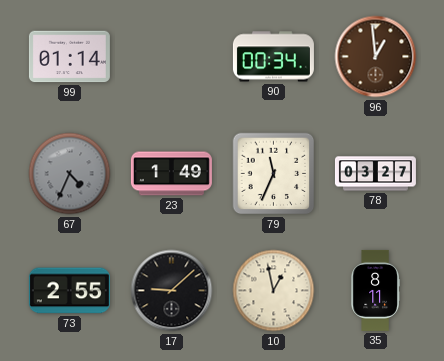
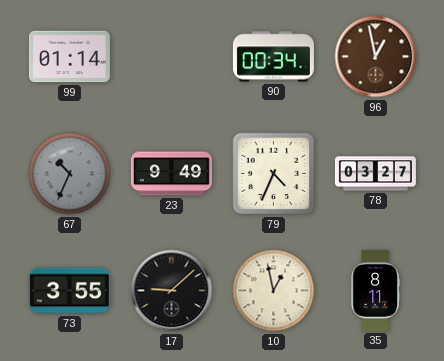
96: 12:59 -> 12:58
67: 4:34 -> 10:34
23: 1:49 -> 9:49
79: 11:34 -> 4:34
73: 2:55 -> 3:55
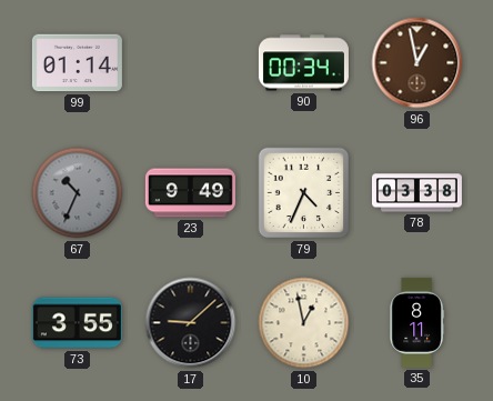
78: 03:27 -> 03:38
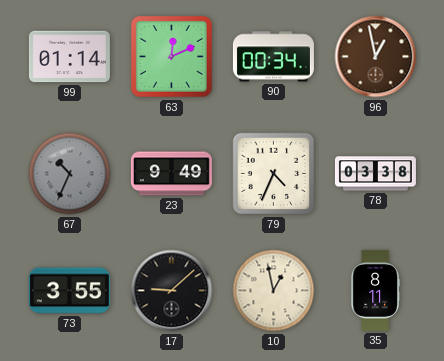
63: none -> 12:11
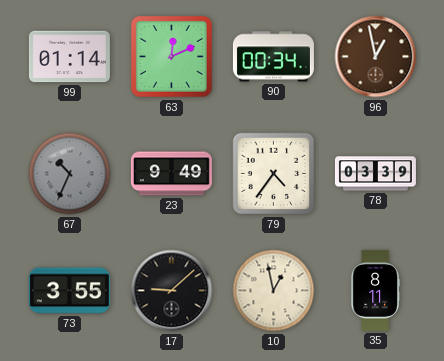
79: 4:34 -> 4:36
78: 03:38 -> 03:39
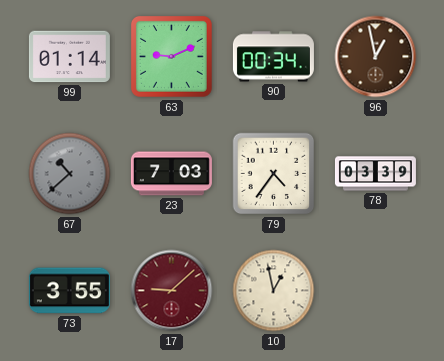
63: 12:11 -> 9:11
67: 10:34 -> 10:38
23: 9:49 -> 7:03
17 dial: black -> burgundy
35: 8:11 -> none
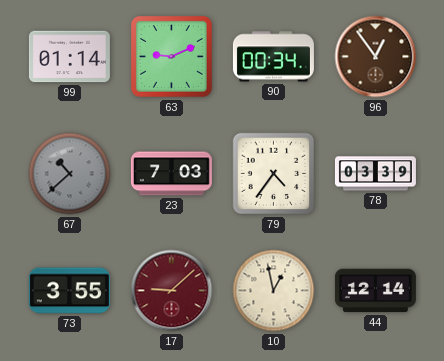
96: 12:58 -> 12:54
44: none -> 12:14
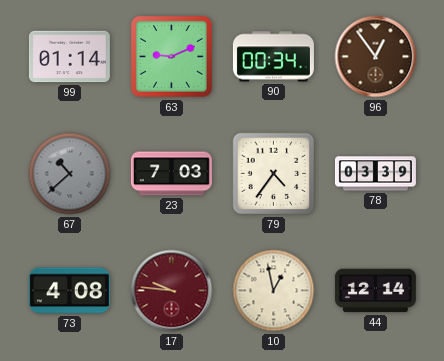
73: 3:55 -> 4:08
17: 9:08 -> 9:46
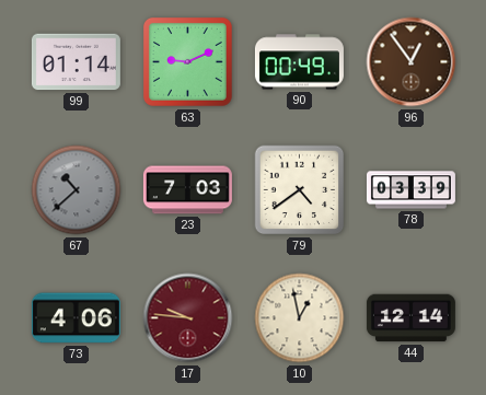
90: 00:34 -> 00:49
79: 4:36 -> 4:39
73: 4:08 -> 4:06
